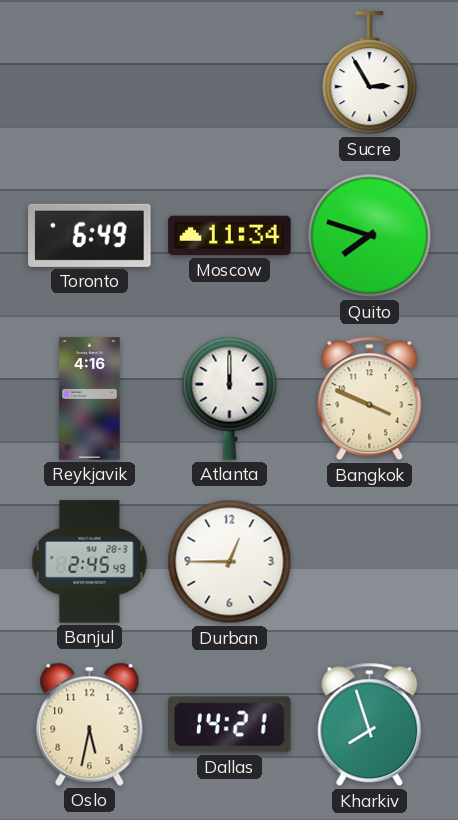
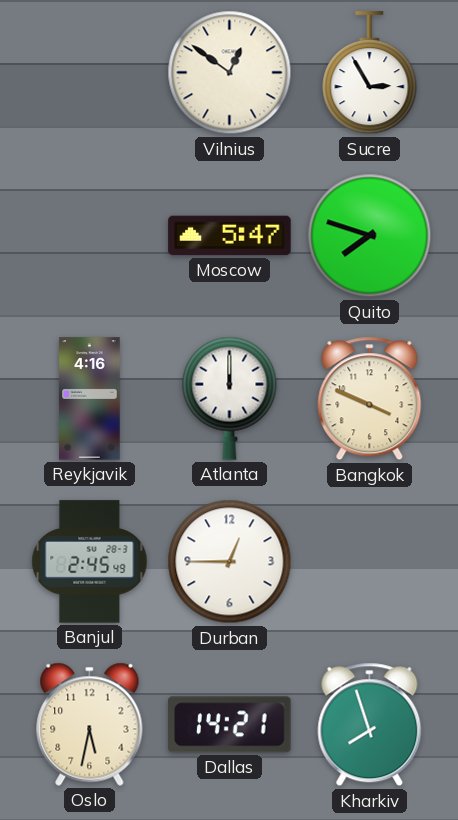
Vilnius: none -> 12:51
Toronto: 6:49 -> none
Moscow: 11:34 -> 5:47
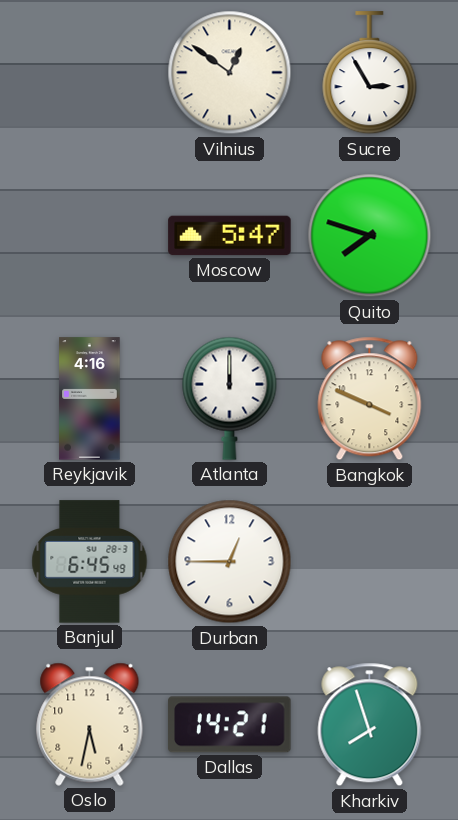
Banjul: 2:45 -> 6:45
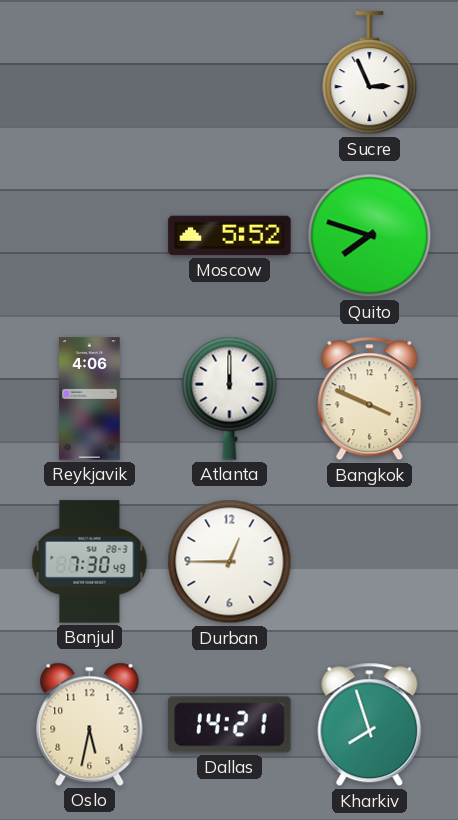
Vilnius: 12:51 -> none
Sucre: 2:55 -> 2:56
Moscow: 5:47 -> 5:52
Reykjavik: 4:16 -> 4:06
Banjul: 6:45 -> 7:30
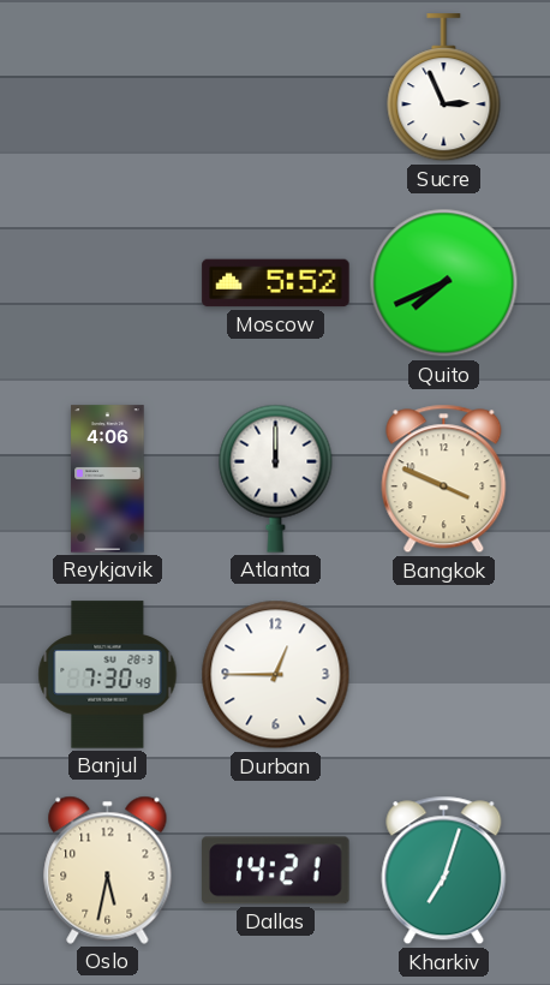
Quito: 7:48 -> 7:41
Kharkiv: 7:57 -> 7:03
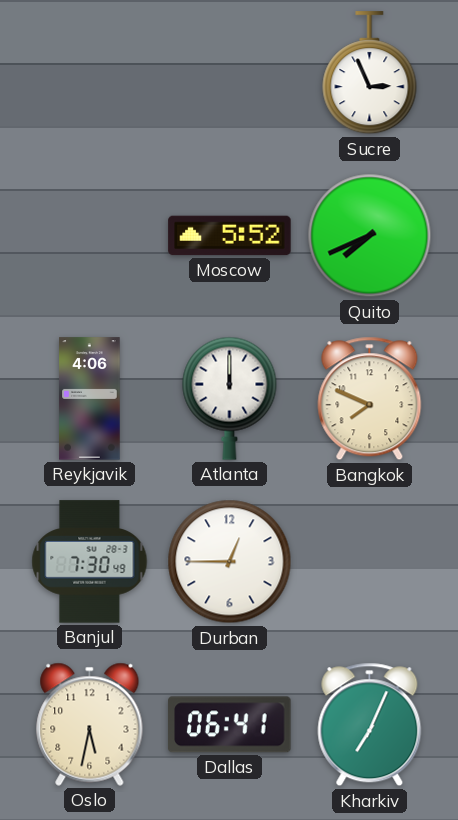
Bangkok: 3:49 -> 7:49
Dallas: 14:21 -> 06:41
Kharkiv: 7:03 -> 7:04
